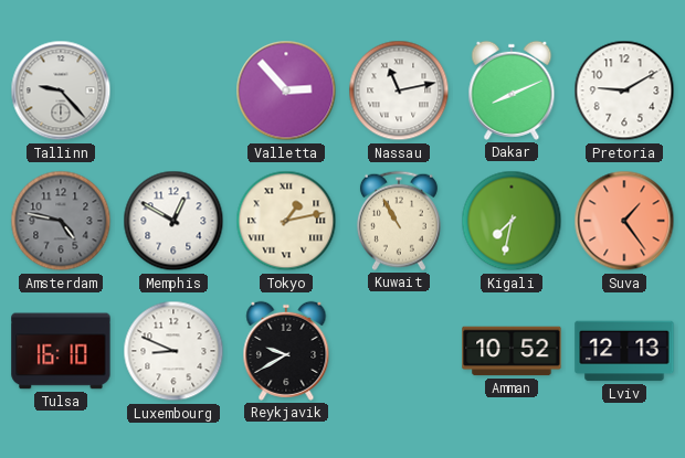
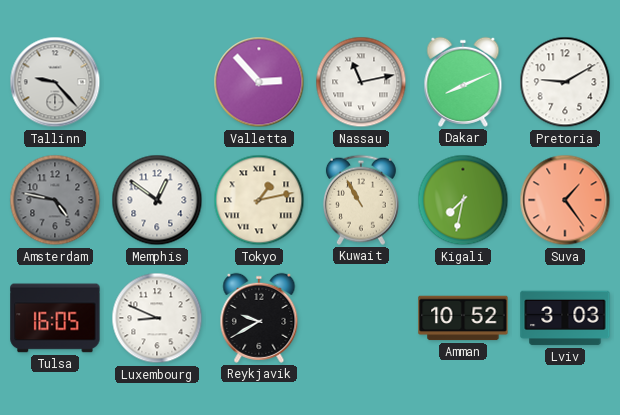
Memphis: 12:50 -> 12:51
Tulsa: 16:10 -> 16:05
Lviv: 12:13 -> 3:03
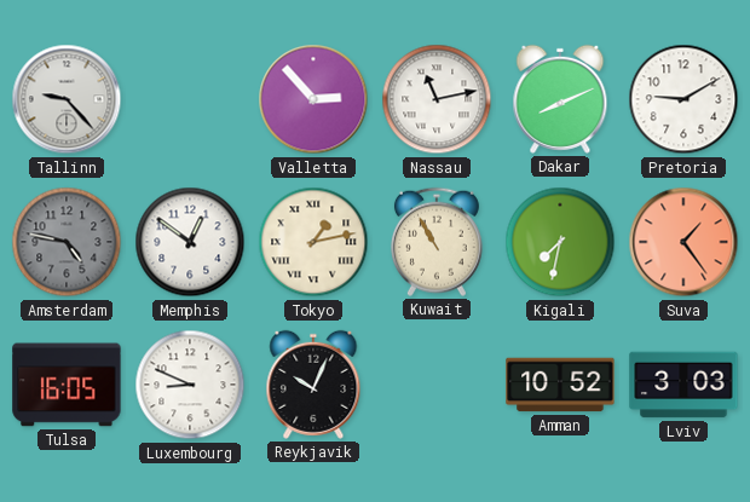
Reykjavik: 9:40 -> 10:04
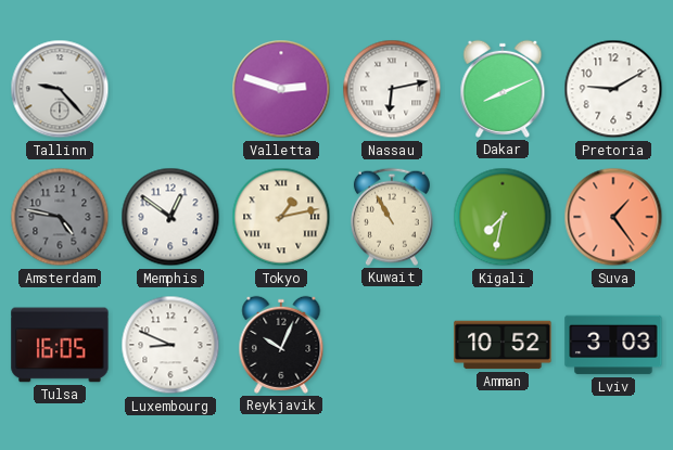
Valletta: 2:53 -> 2:48
Nassau: 11:13 -> 6:13
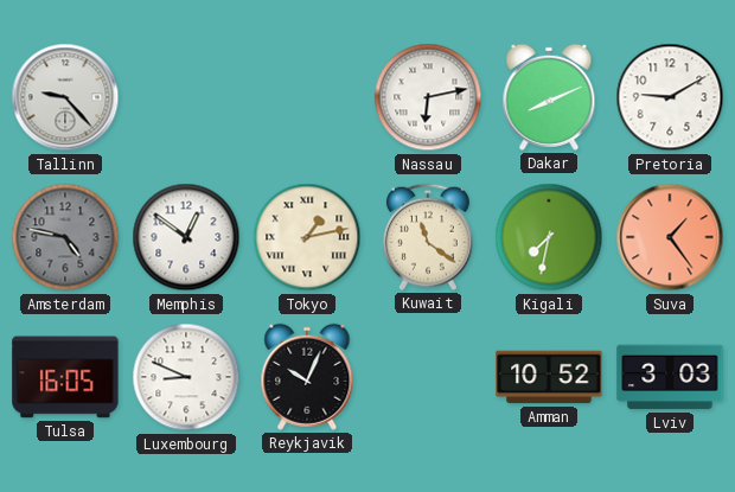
Valletta: 2:48 -> none
Kuwait: 10:55 -> 11:21
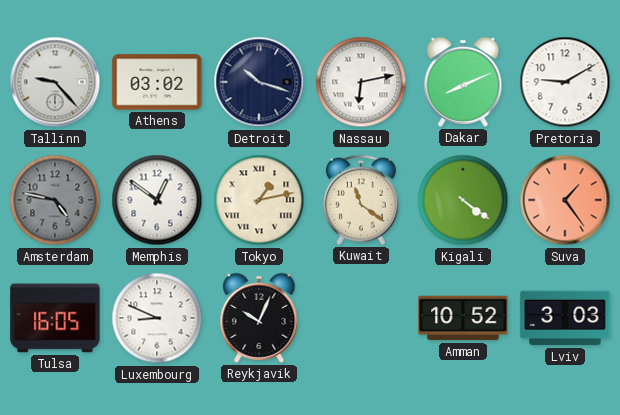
Athens: none -> 03:02
Detroit: none -> 10:18
Kigali: 7:32 -> 4:21
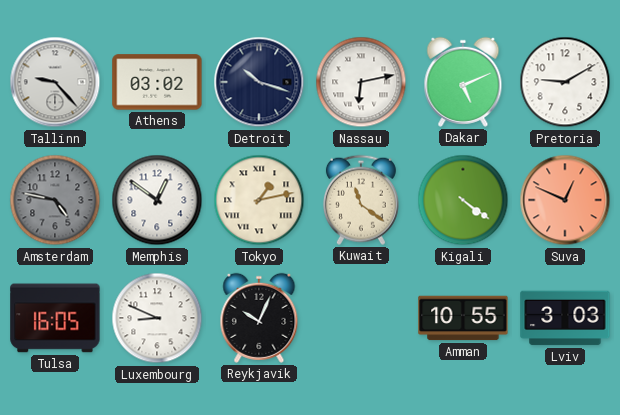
Dakar: 8:11 -> 5:11
Suva: 1:24 -> 12:49
Amman: 10:52 -> 10:55
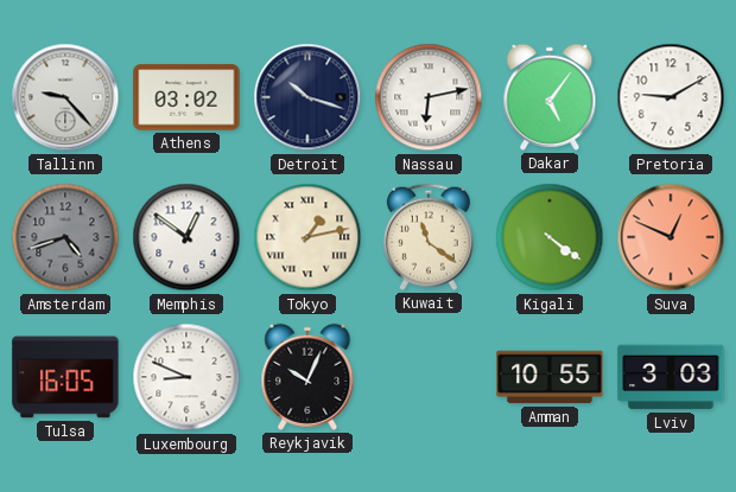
Dakar: 5:11 -> 5:06
Amsterdam: 4:47 -> 4:42
